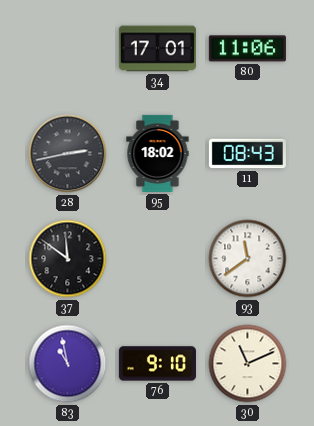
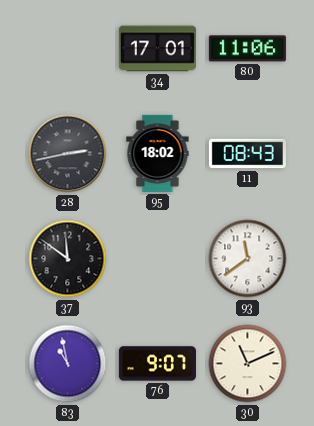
76: 9:10 -> 9:07
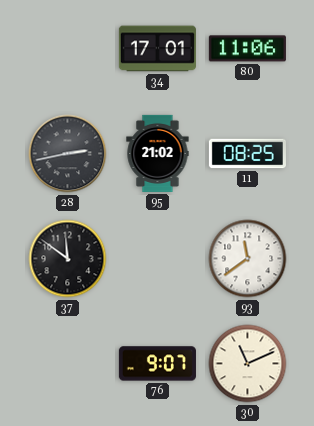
95: 18:02 -> 21:02
11: 08:43 -> 08:25
83: 10:58 -> none
